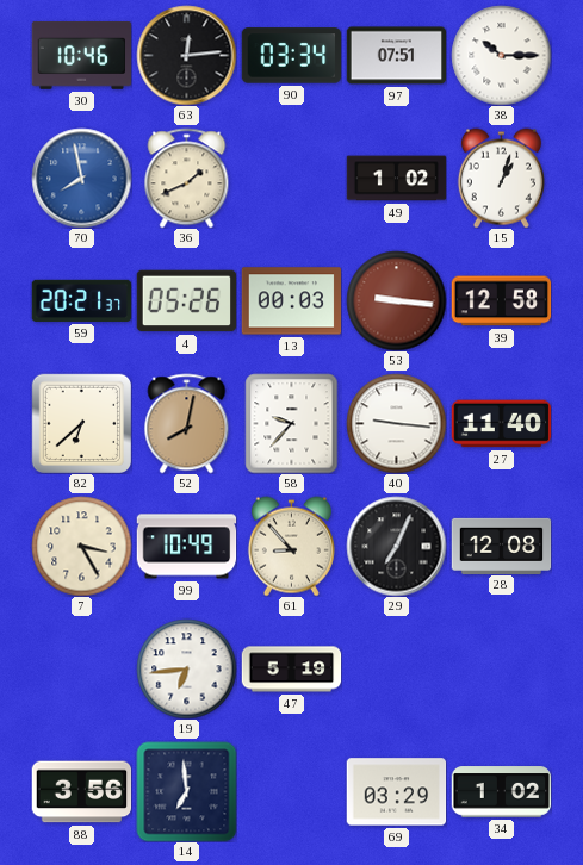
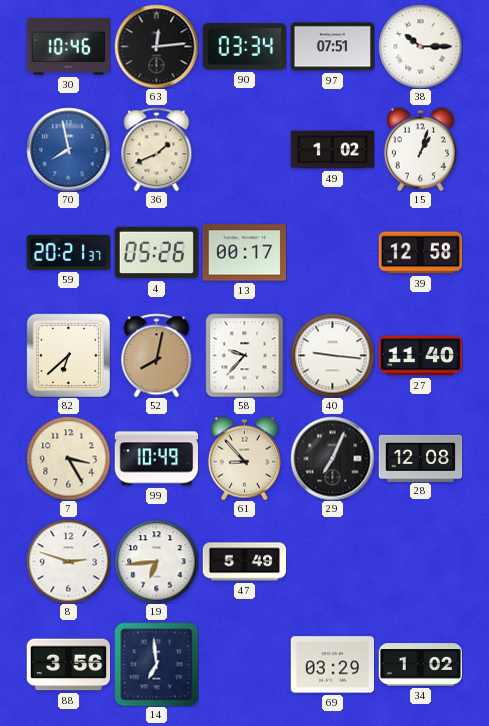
13: 00:03 -> 00:17
53: 9:16 -> none
8: none -> 2:48
47: 5:19 -> 5:49
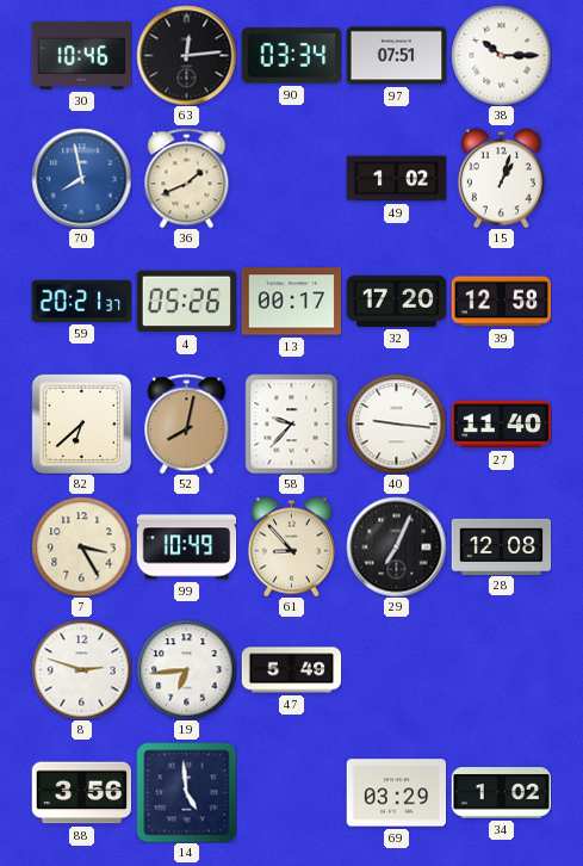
32: none -> 17:20
14: 6:59 -> 4:59
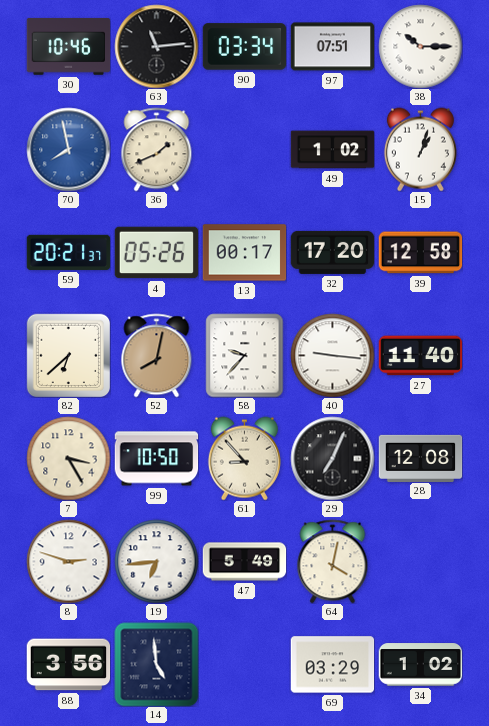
63: 12:14 -> 11:14
99: 10:49 -> 10:50
64: none -> 4:02
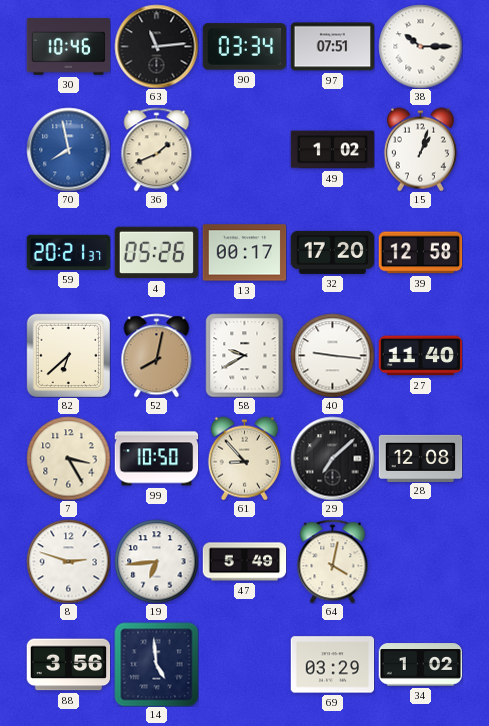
58: 9:37 -> 9:40
29: 7:04 -> 7:08
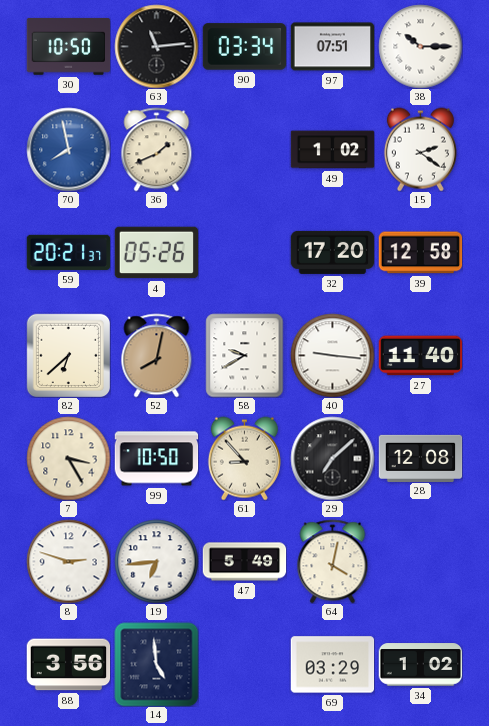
30: 10:46 -> 10:50
15: 1:03 -> 2:21
13: 00:17 -> none
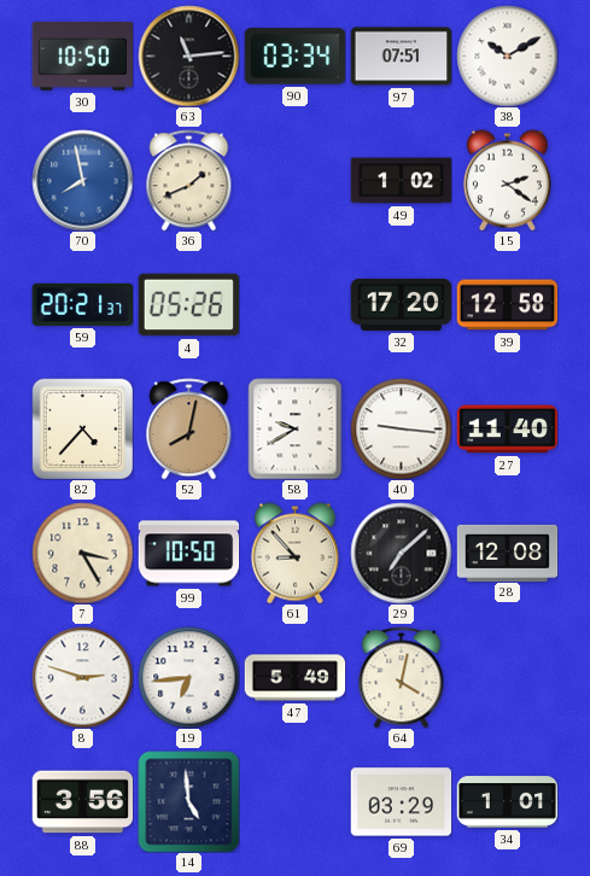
38: 10:15 -> 10:10
82: 6:38 -> 4:37
34: 1:02 -> 1:01
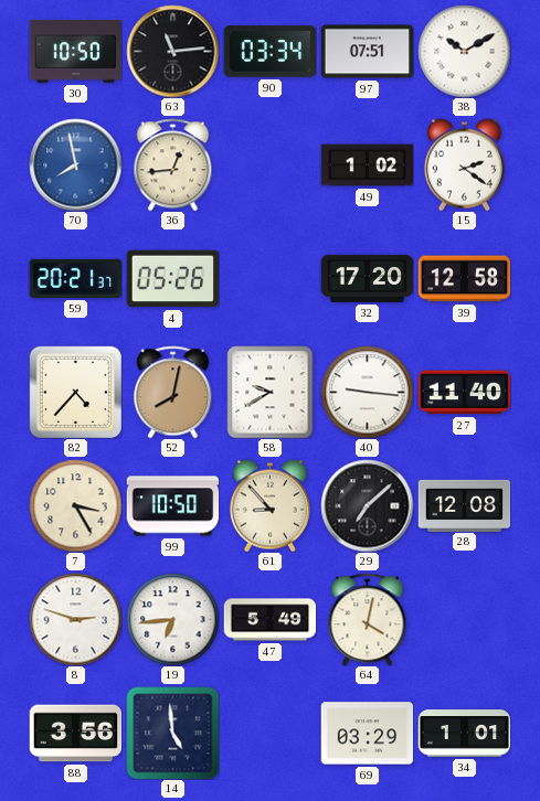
36: 1:41 -> 12:44
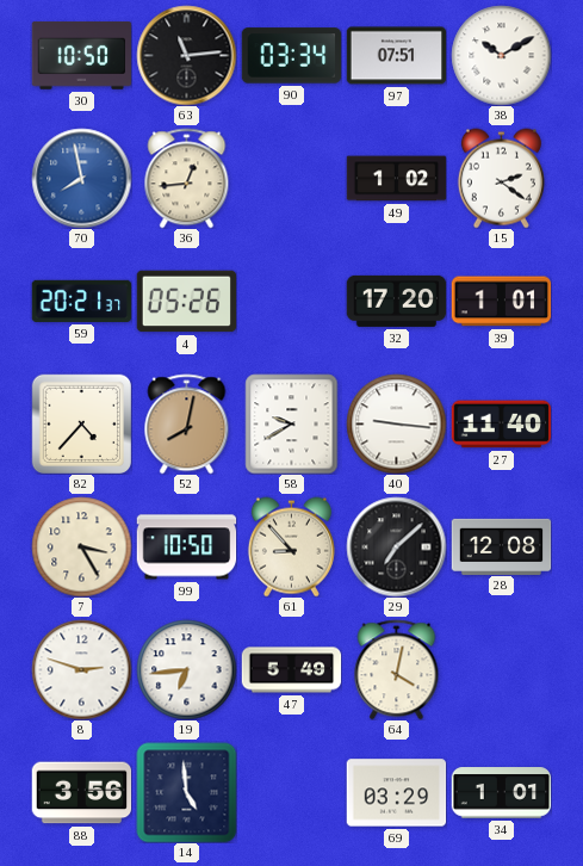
39: 12:58 -> 1:01
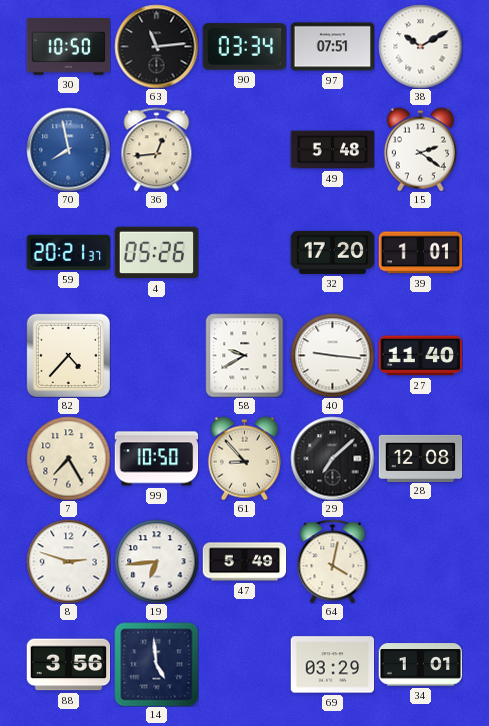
49: 1:02 -> 5:48
52: 8:02 -> none
7: 3:25 -> 7:25
